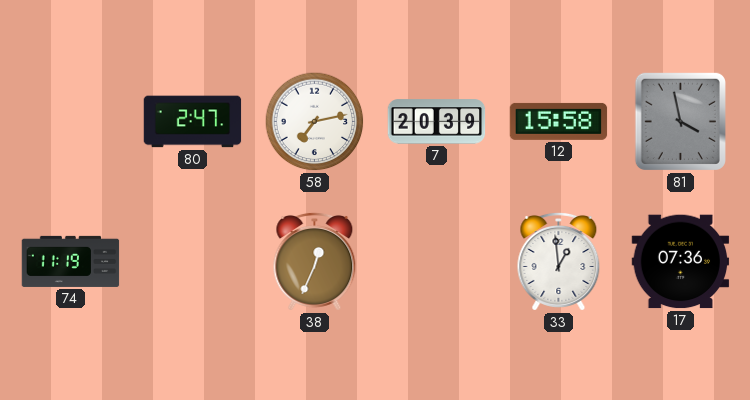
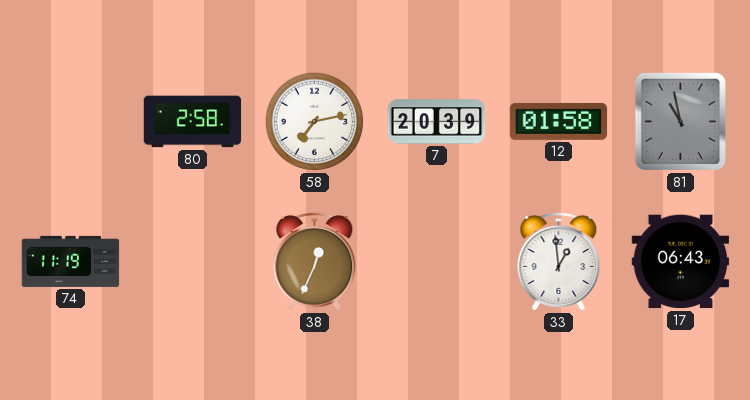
80: 2:47 -> 2:58
12: 15:58 -> 01:58
81: 3:58 -> 10:58
17: 07:36 -> 06:43
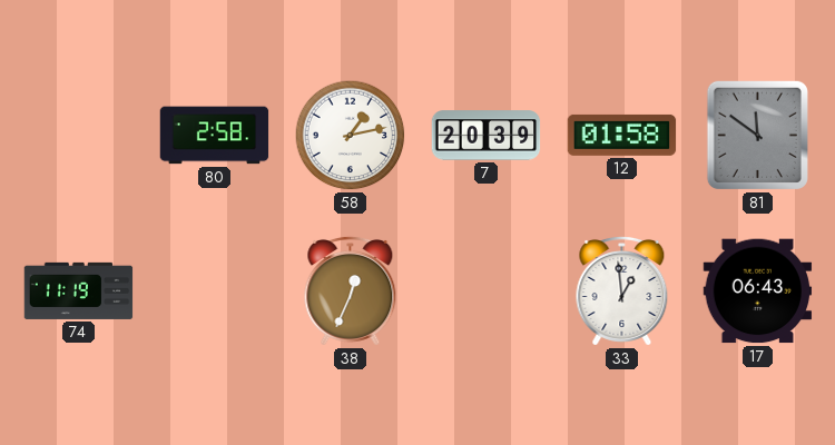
58: 7:13 -> 1:13
81: 10:58 -> 11:51
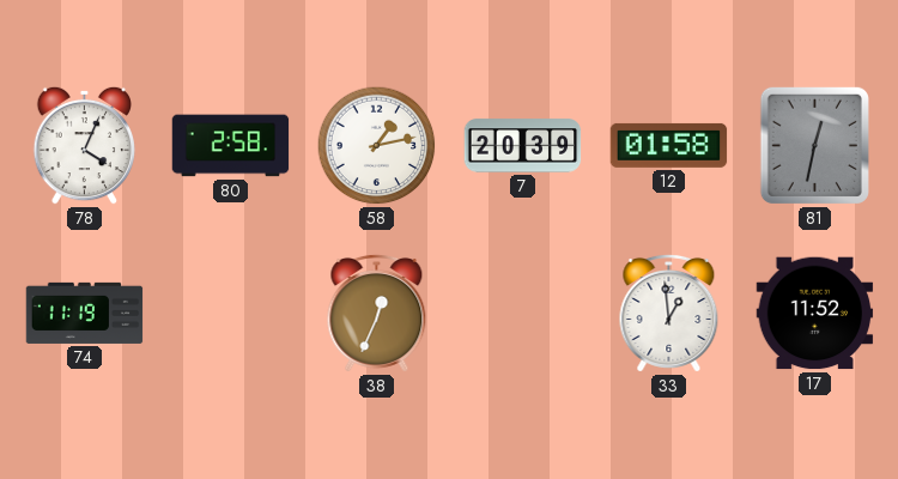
78: none -> 4:04
81: 11:51 -> 12:32
17: 06:43 -> 11:52
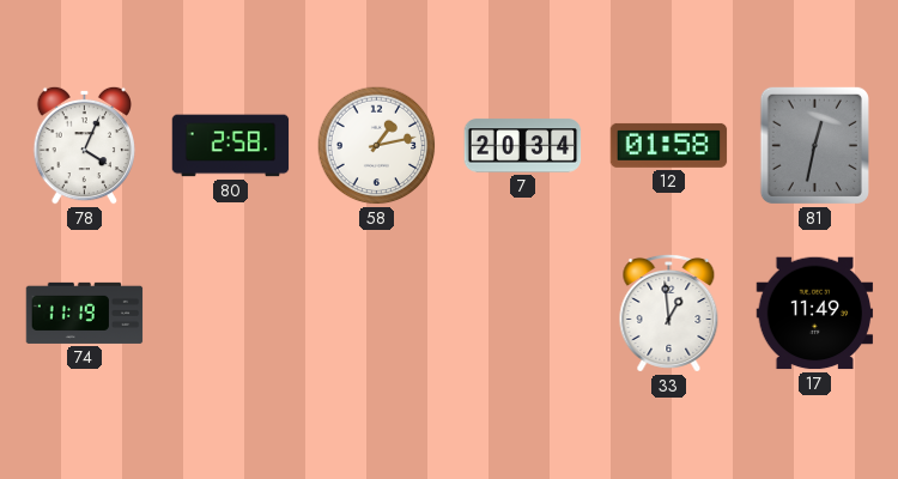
7: 20:39 -> 20:34
38: 12:34 -> none
17: 11:52 -> 11:49
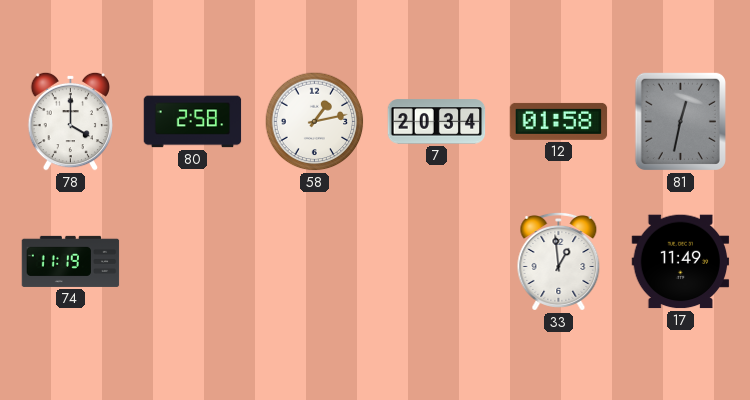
78: 4:04 -> 4:00
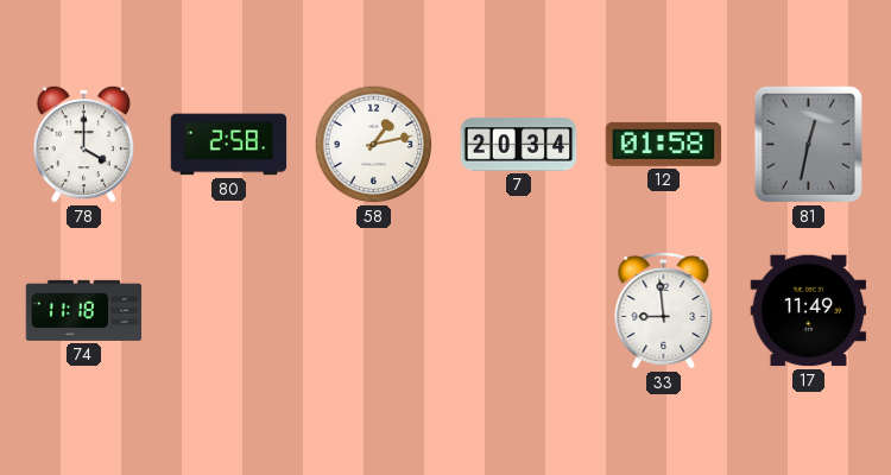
74: 11:19 -> 11:18
33: 12:59 -> 8:59
